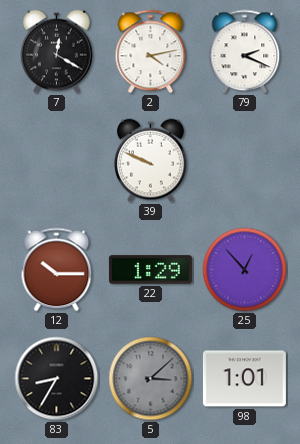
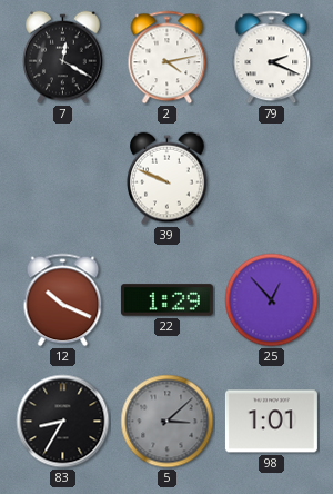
12: 10:15 -> 10:19
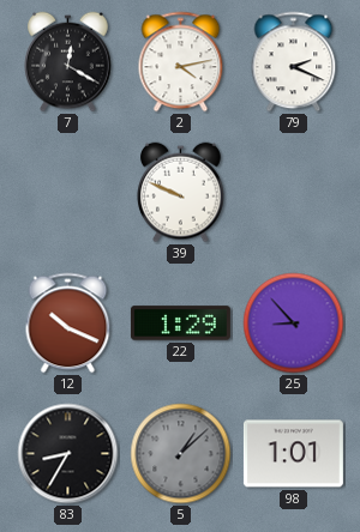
25: 12:53 -> 8:53
5: 3:08 -> 1:08
